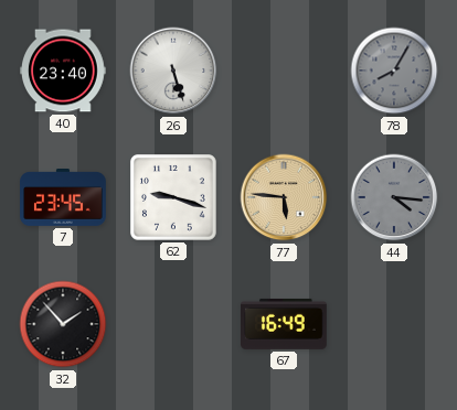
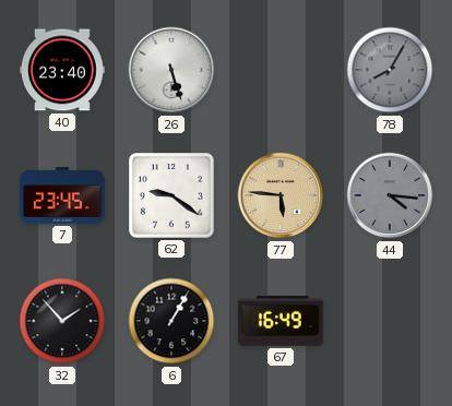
62: 9:18 -> 9:21
6: none -> 1:05
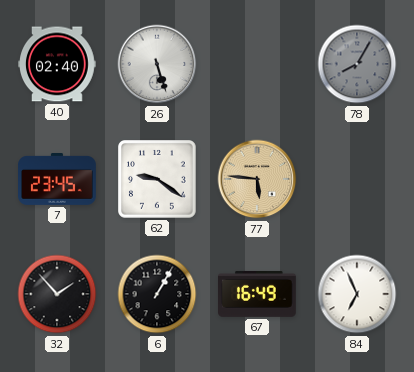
40: 23:40 -> 02:40
44: 4:16 -> none
84: none -> 6:56
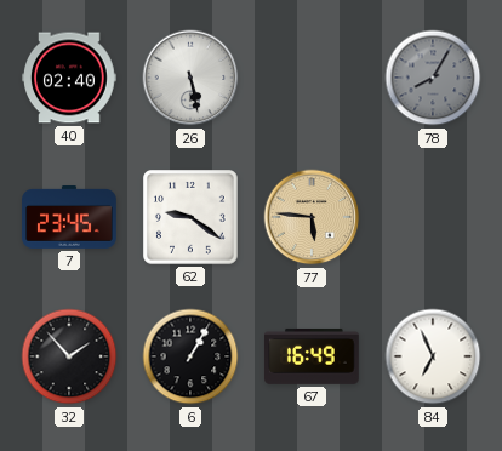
26: 5:27 -> 5:28
